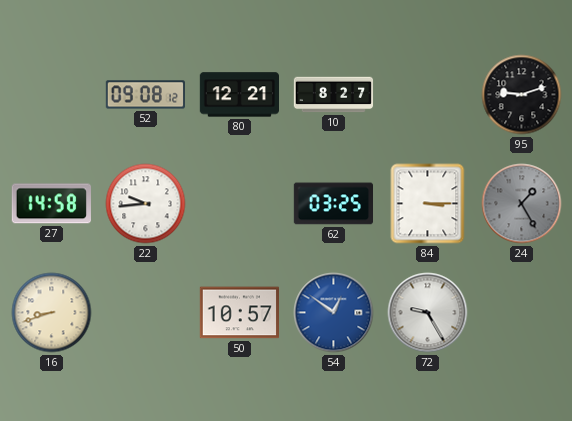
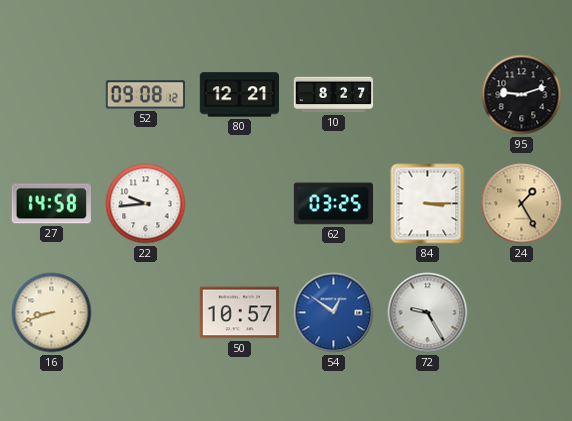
24 dial: grey -> champagne
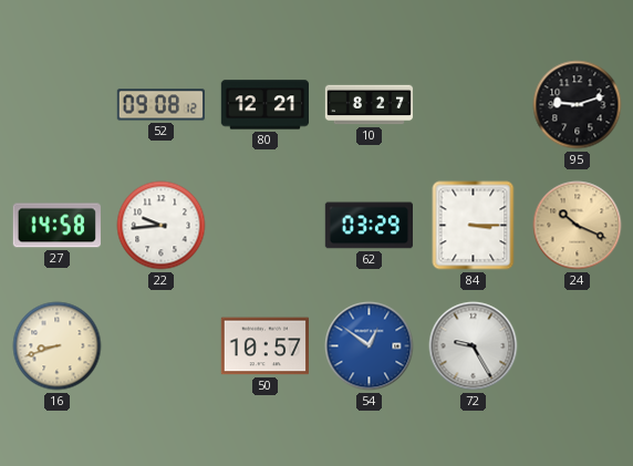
62: 03:25 -> 03:29
24: 1:25 -> 10:19
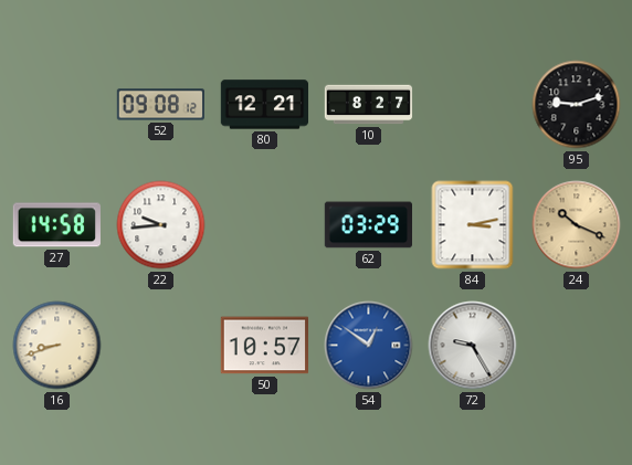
84: 3:15 -> 3:13
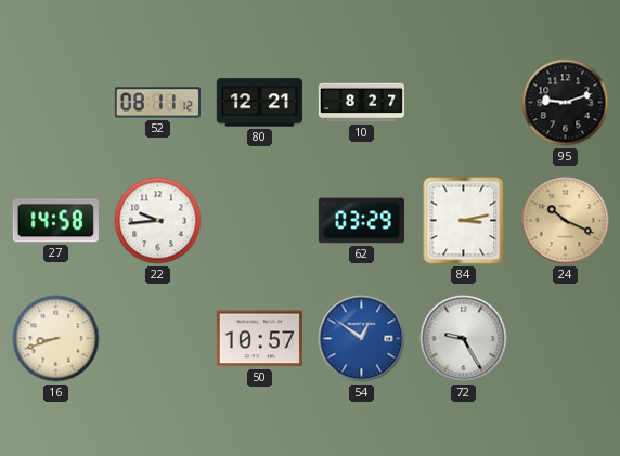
52: 09:08 -> 08:11
